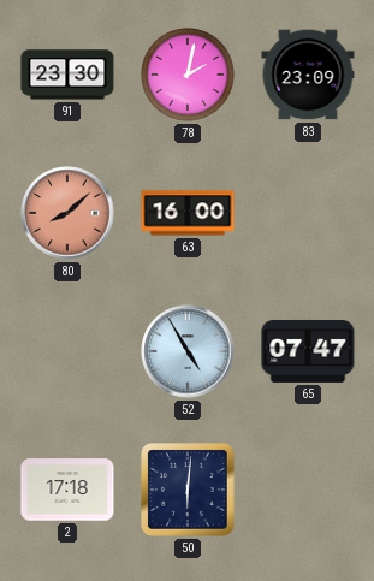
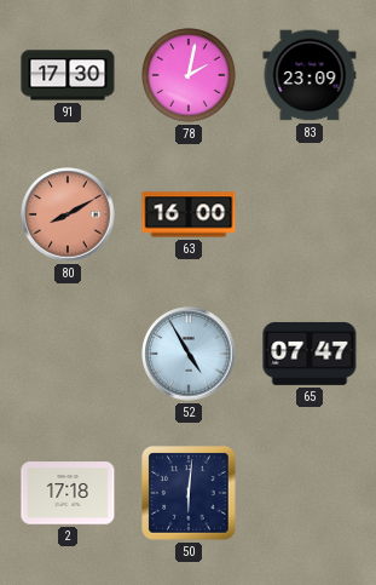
91: 23:30 -> 17:30
80: 8:08 -> 8:10
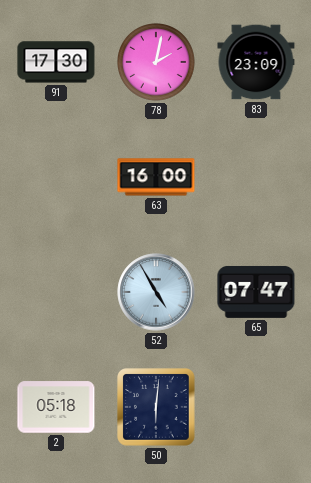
80: 8:10 -> none
2: 17:18 -> 05:18
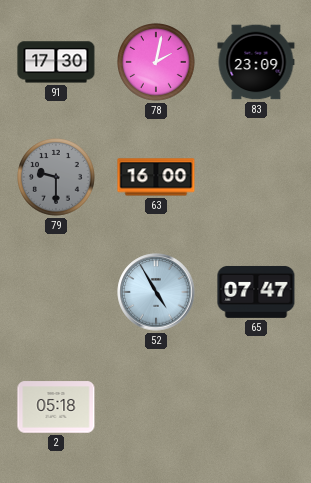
79: none -> 9:30
50: 6:01 -> none
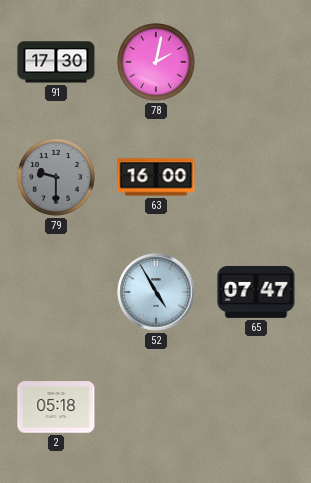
83: 23:09 -> none
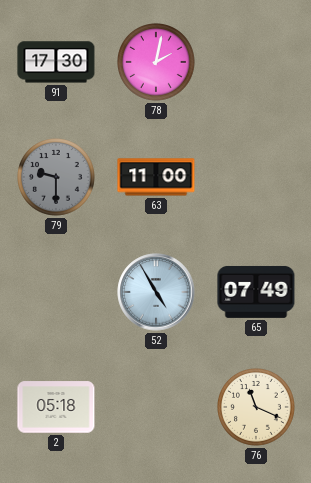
63: 16:00 -> 11:00
65: 07:47 -> 07:49
76: none -> 11:19
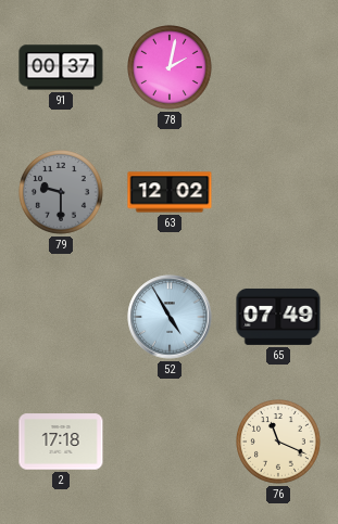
91: 17:30 -> 00:37
63: 11:00 -> 12:02
2: 05:18 -> 17:18
